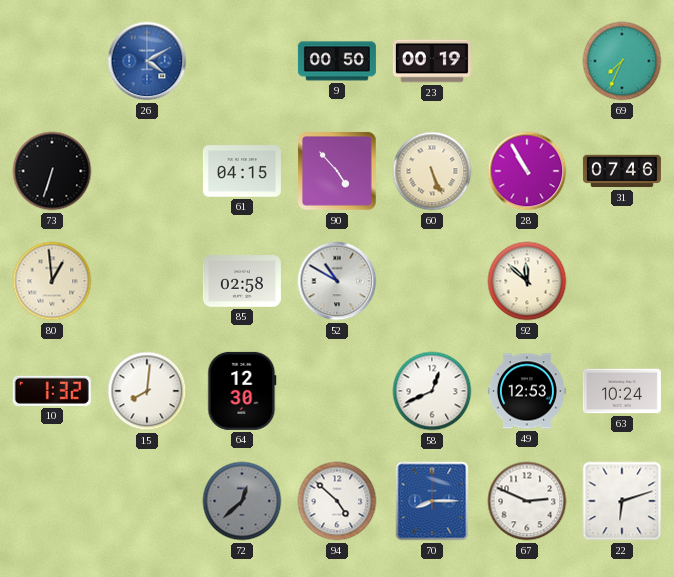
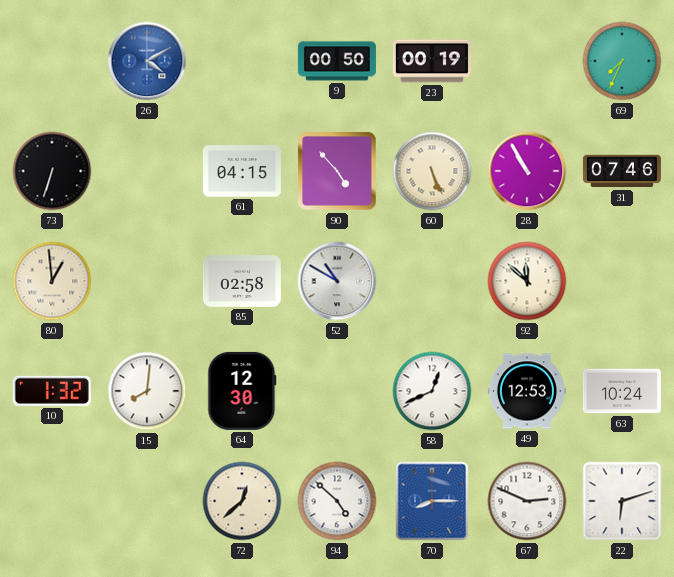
72 dial: grey -> cream
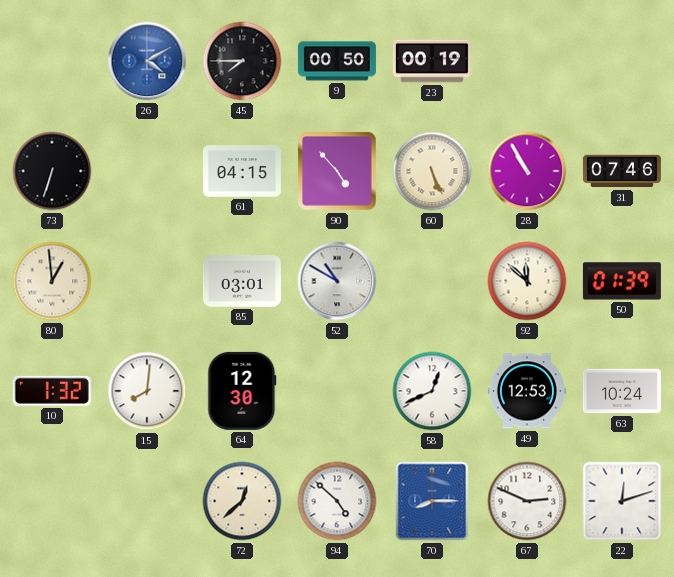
45: none -> 7:45
69: 7:34 -> none
85: 02:58 -> 03:01
50: none -> 01:39
22: 6:12 -> 12:12
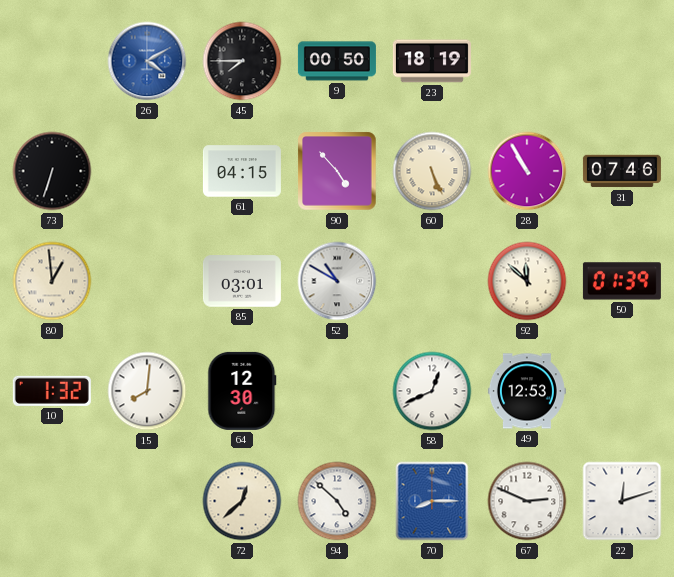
23: 00:19 -> 18:19
63: 10:24 -> none
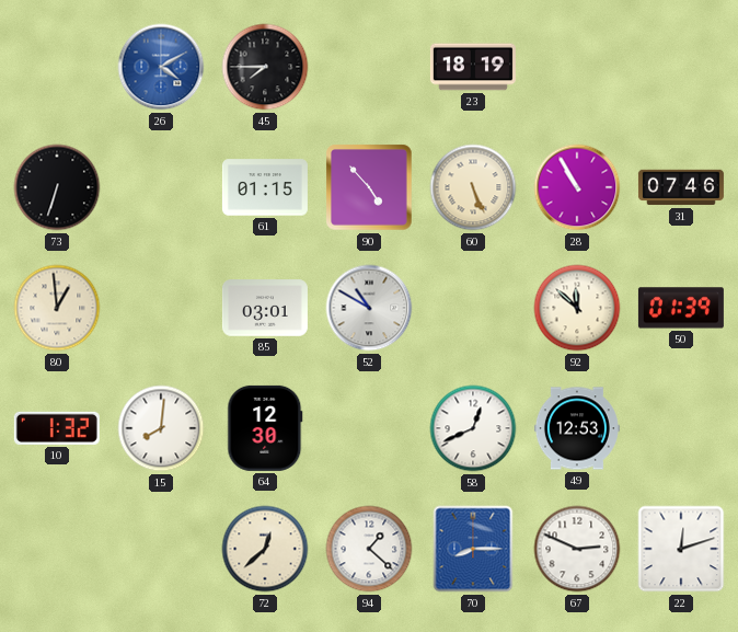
9: 00:50 -> none
61: 04:15 -> 01:15
94: 4:52 -> 1:22
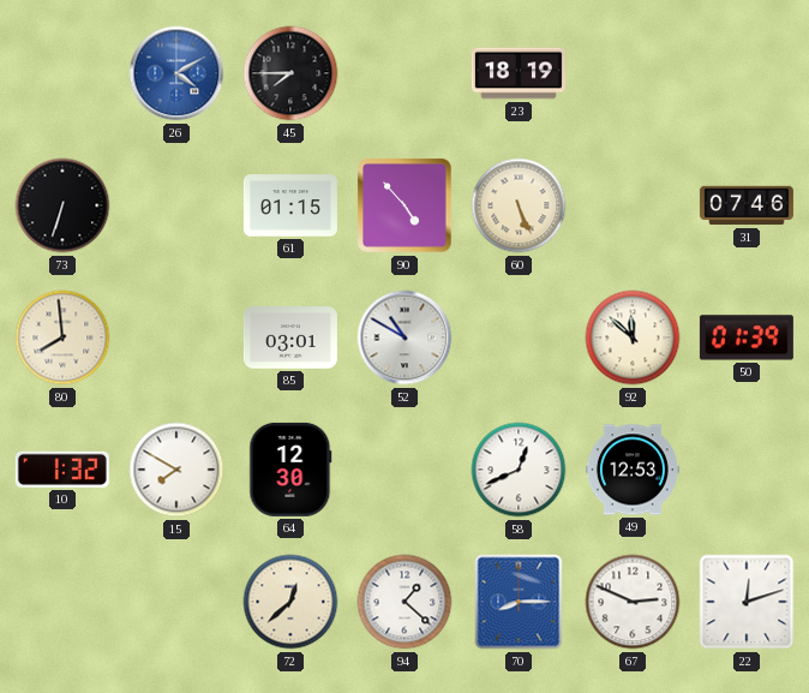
28: 10:55 -> none
80: 12:59 -> 7:59
15: 8:01 -> 7:50
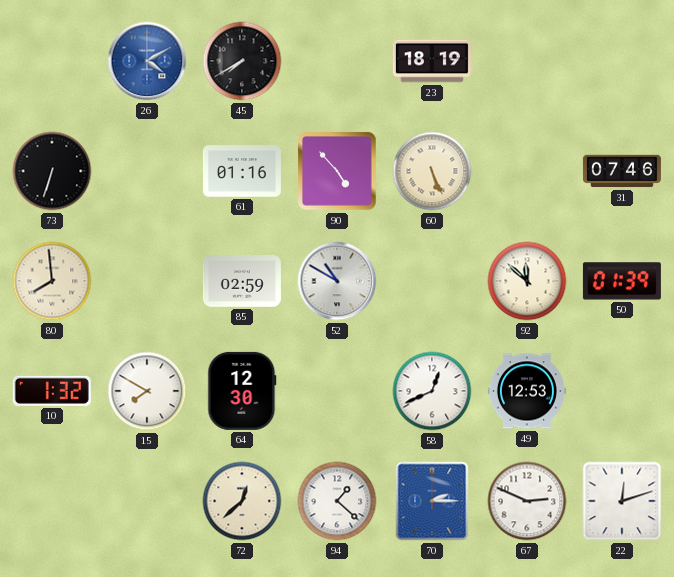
45: 7:45 -> 7:40
61: 01:15 -> 01:16
85: 03:01 -> 02:59
70: 8:15 -> 2:15
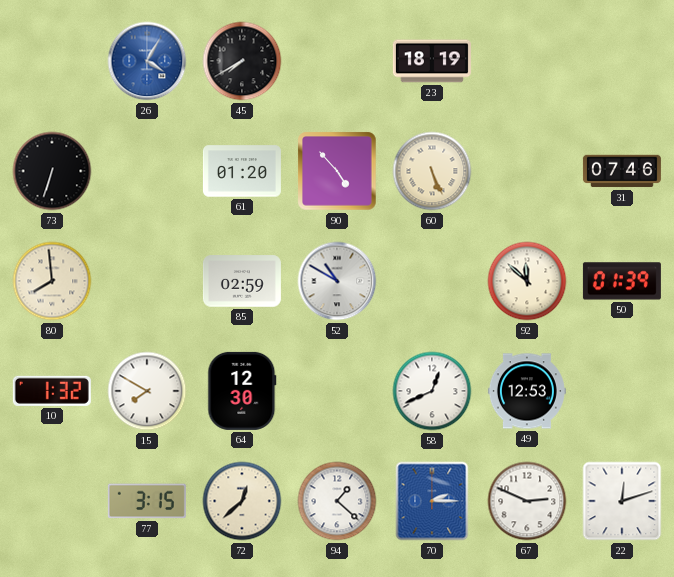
26: 4:10 -> 4:05
61: 01:16 -> 01:20
77: none -> 3:15
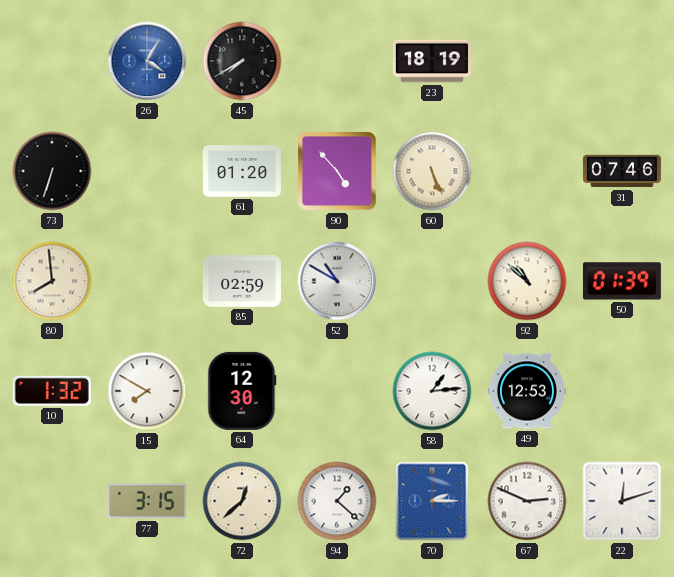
92: 11:52 -> 10:52
58: 12:41 -> 1:14
